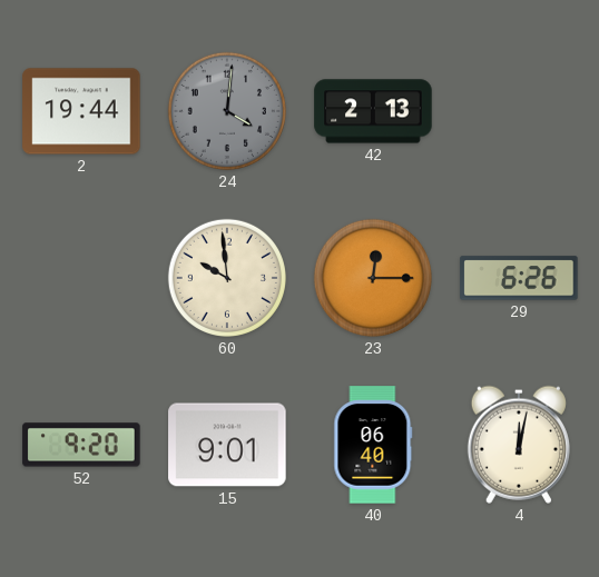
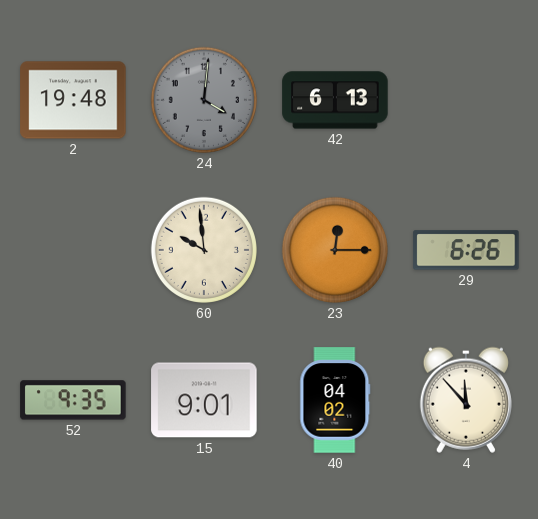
2: 19:44 -> 19:48
42: 2:13 -> 6:13
52: 9:20 -> 9:35
40: 06:40 -> 04:02
4: 12:02 -> 11:53
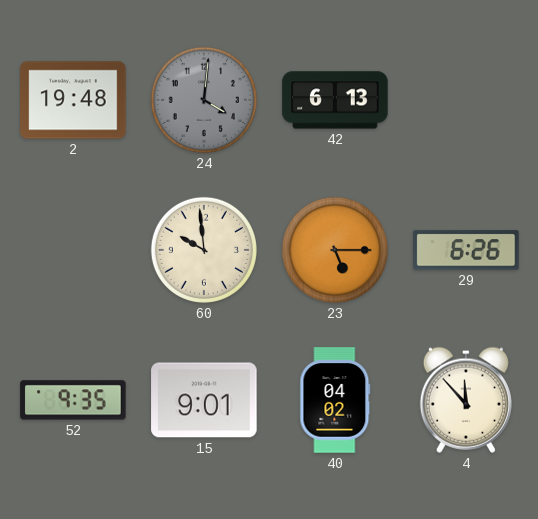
23: 12:15 -> 5:15
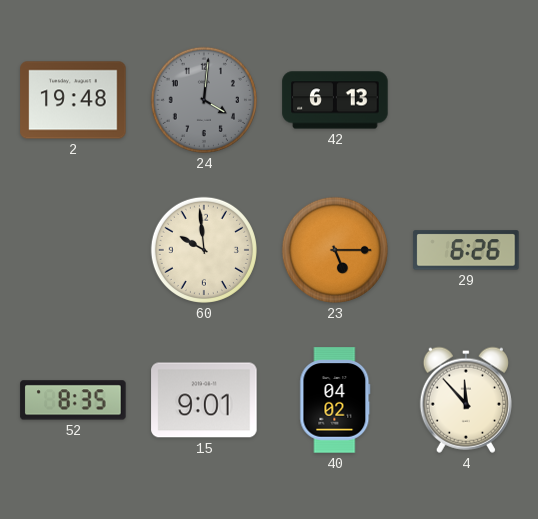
52: 9:35 -> 8:35
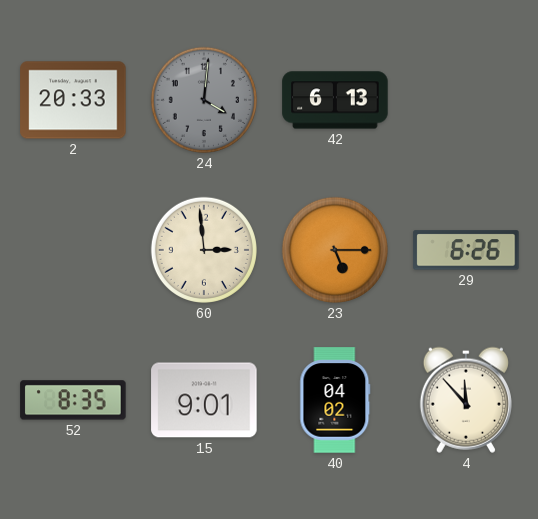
2: 19:48 -> 20:33
60: 9:59 -> 2:59
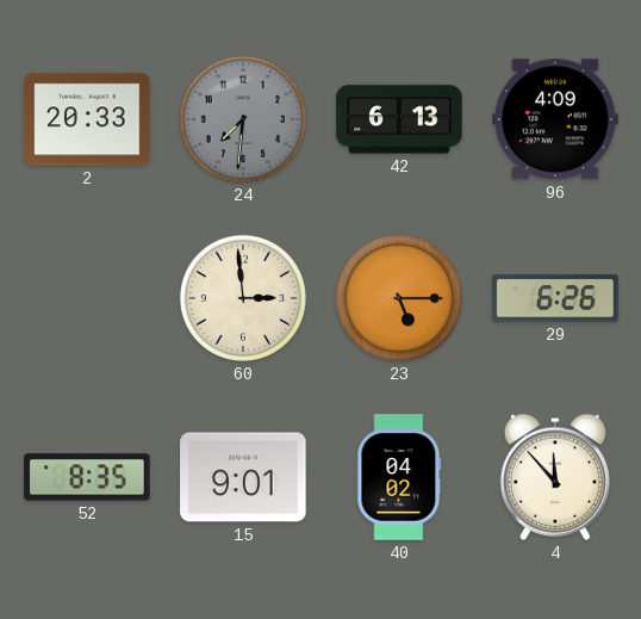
24: 4:01 -> 7:31
96: none -> 4:09
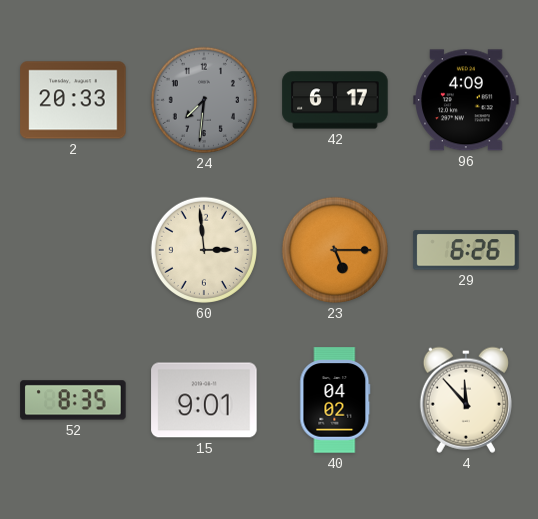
42: 6:13 -> 6:17
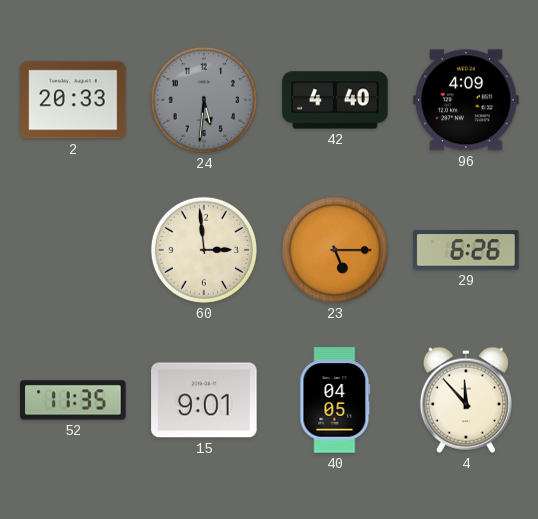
24: 7:31 -> 5:31
42: 6:17 -> 4:40
52: 8:35 -> 11:35
40: 04:02 -> 04:05
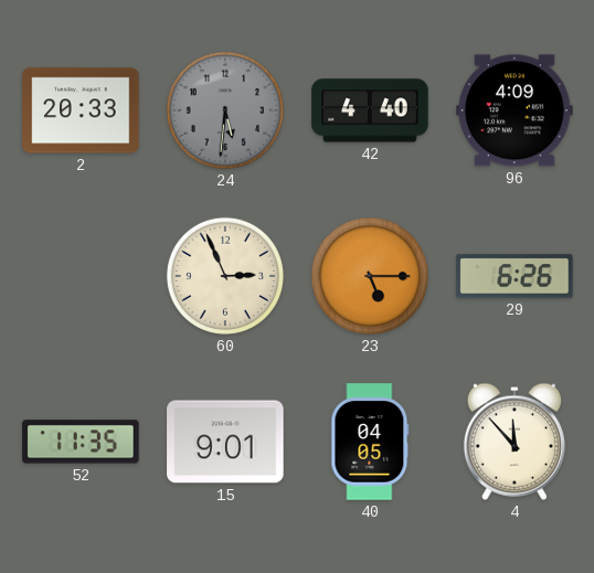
60: 2:59 -> 2:56
